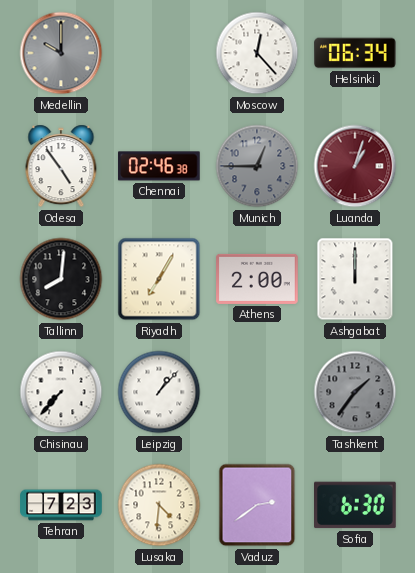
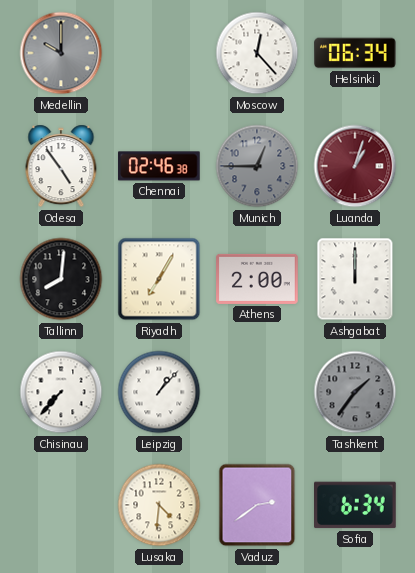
Tehran: 7:23 -> none
Sofia: 6:30 -> 6:34
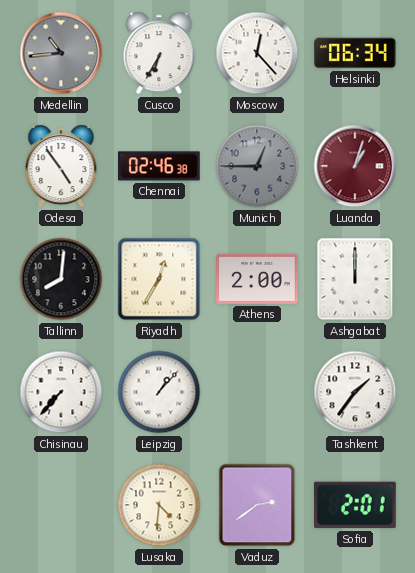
Medellin: 10:00 -> 10:44
Cusco: none -> 6:35
Riyadh: 7:05 -> 12:35
Tashkent dial: grey -> white
Sofia: 6:34 -> 2:01
